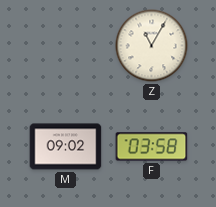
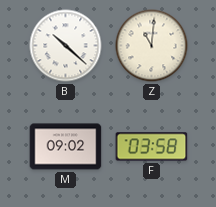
B: none -> 10:22
Z: 11:05 -> 11:01
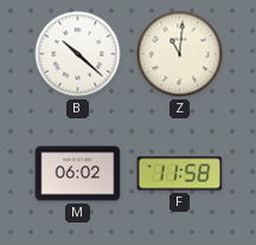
M: 09:02 -> 06:02
F: 03:58 -> 11:58
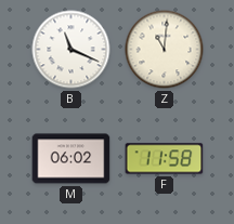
B: 10:22 -> 11:19
